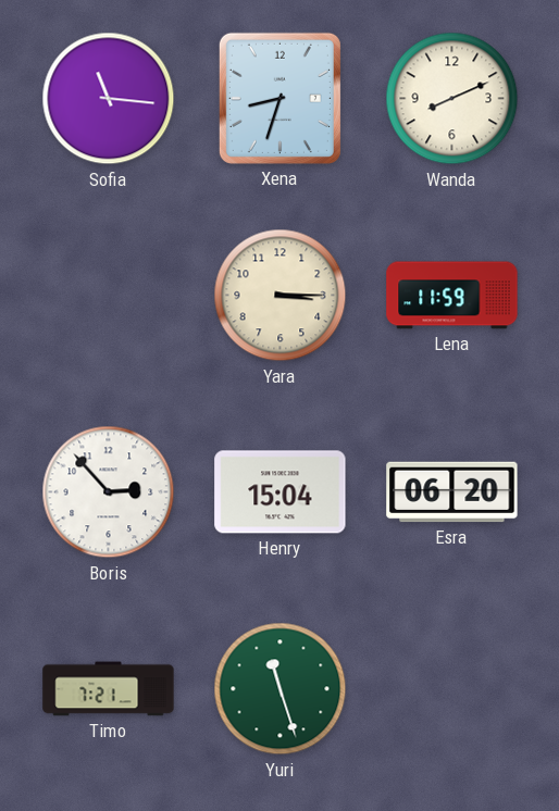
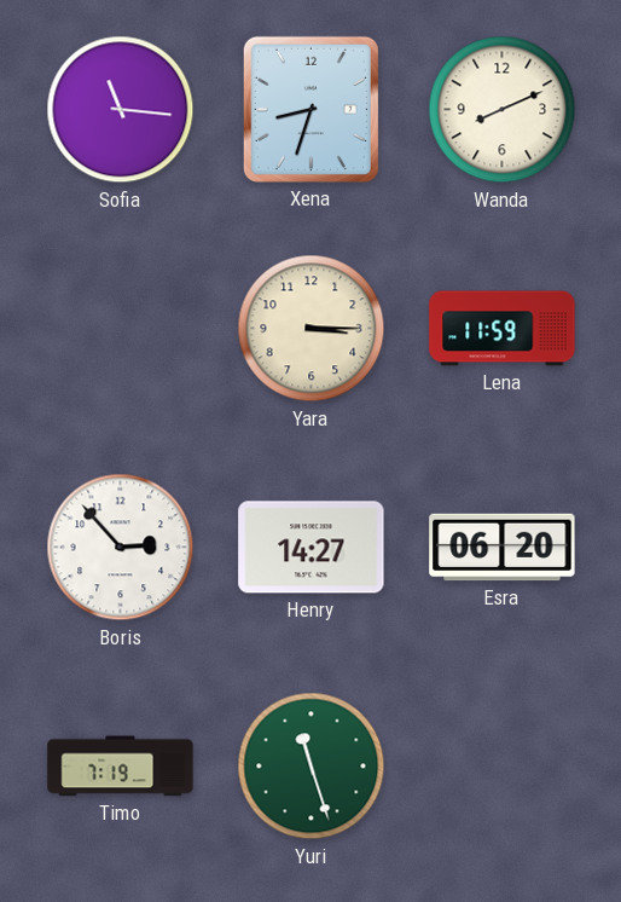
Henry: 15:04 -> 14:27
Timo: 7:21 -> 7:19
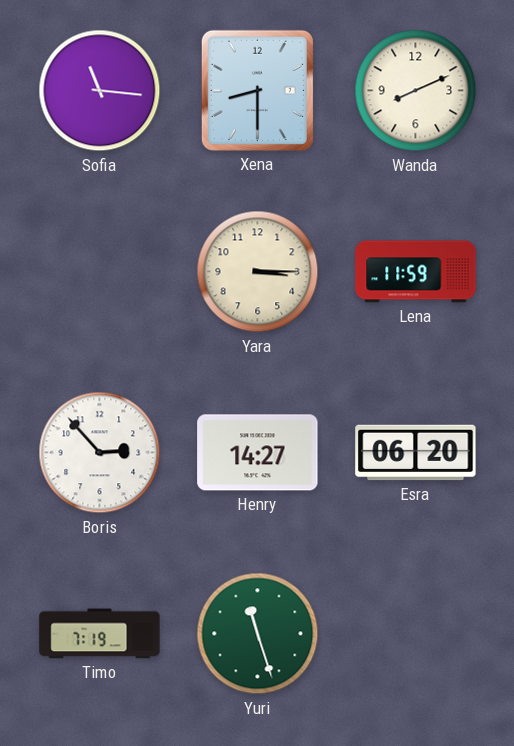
Xena: 8:33 -> 8:30
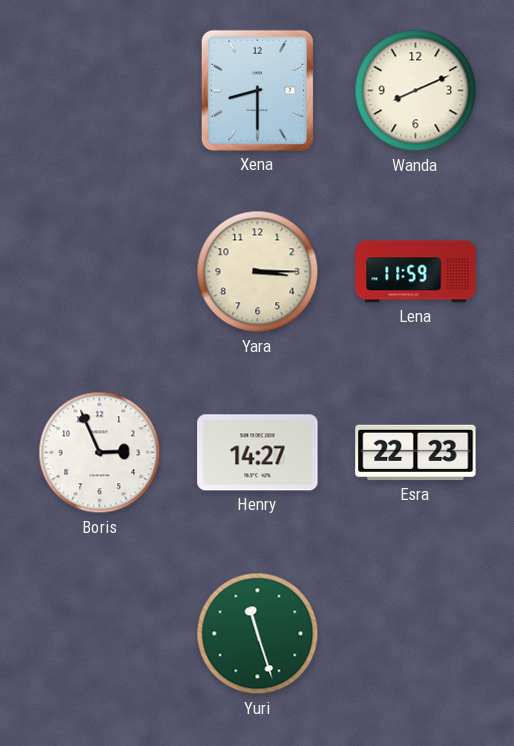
Sofia: 11:16 -> none
Boris: 2:53 -> 2:56
Esra: 06:20 -> 22:23
Timo: 7:19 -> none
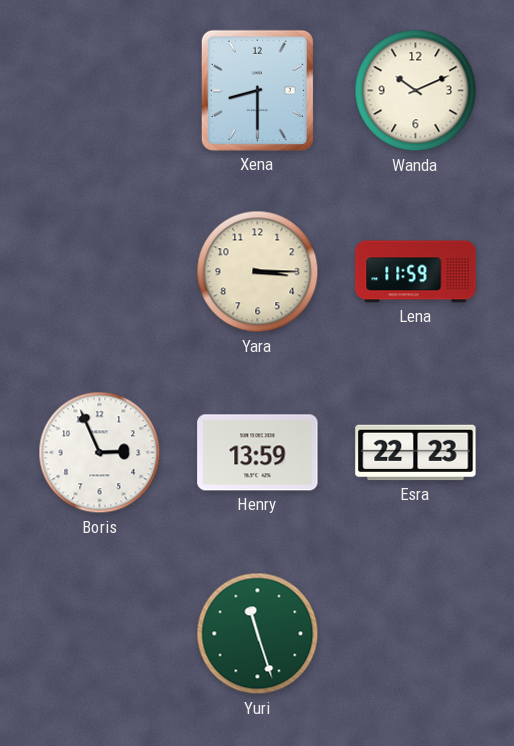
Wanda: 8:11 -> 10:11
Henry: 14:27 -> 13:59
